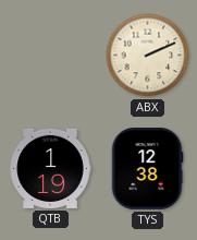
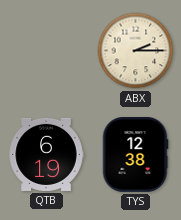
ABX: 2:11 -> 2:15
QTB: 1:19 -> 6:19
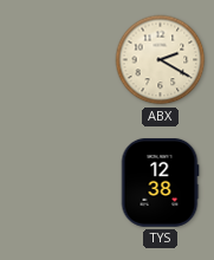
ABX: 2:15 -> 2:20
QTB: 6:19 -> none
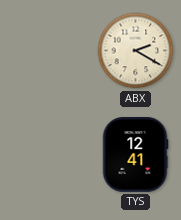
TYS: 12:38 -> 12:41
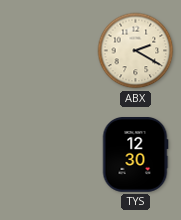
TYS: 12:41 -> 12:30
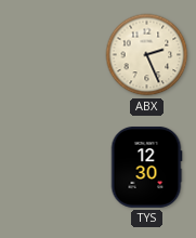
ABX: 2:20 -> 2:26
